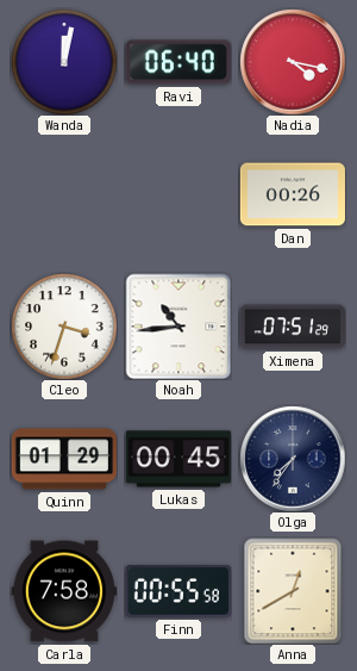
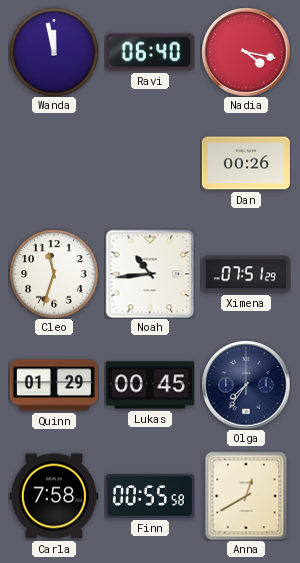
Wanda: 12:02 -> 11:58
Cleo: 3:33 -> 11:33
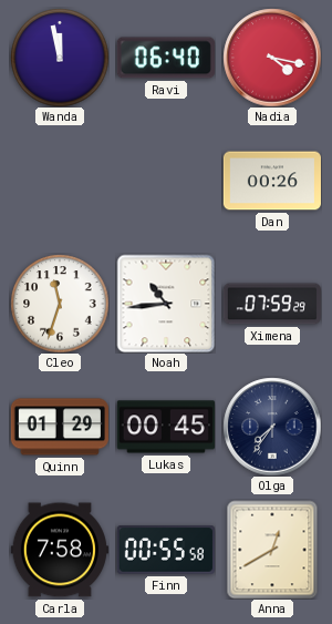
Ximena: 07:51 -> 07:59
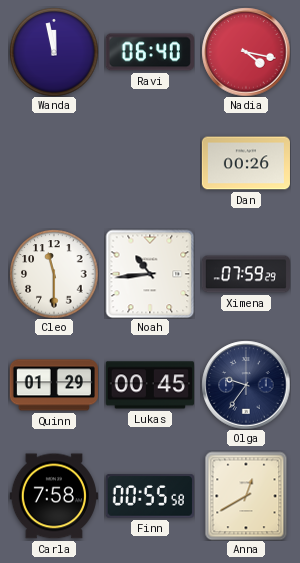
Cleo: 11:33 -> 11:30
Olga: 7:36 -> 9:36
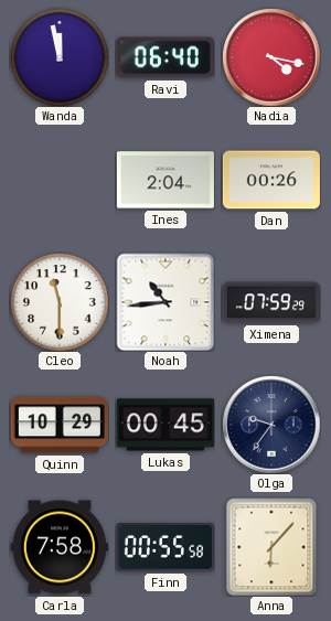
Ines: none -> 2:04
Quinn: 01:29 -> 10:29
Anna: 12:40 -> 6:07
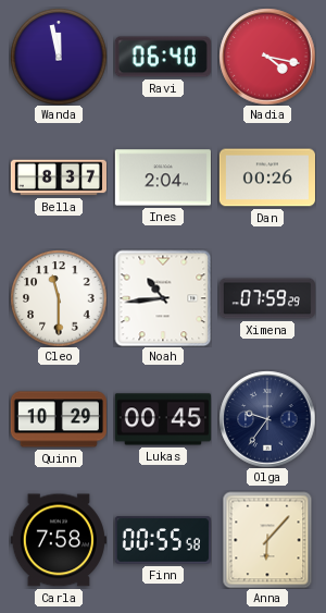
Bella: none -> 8:37
